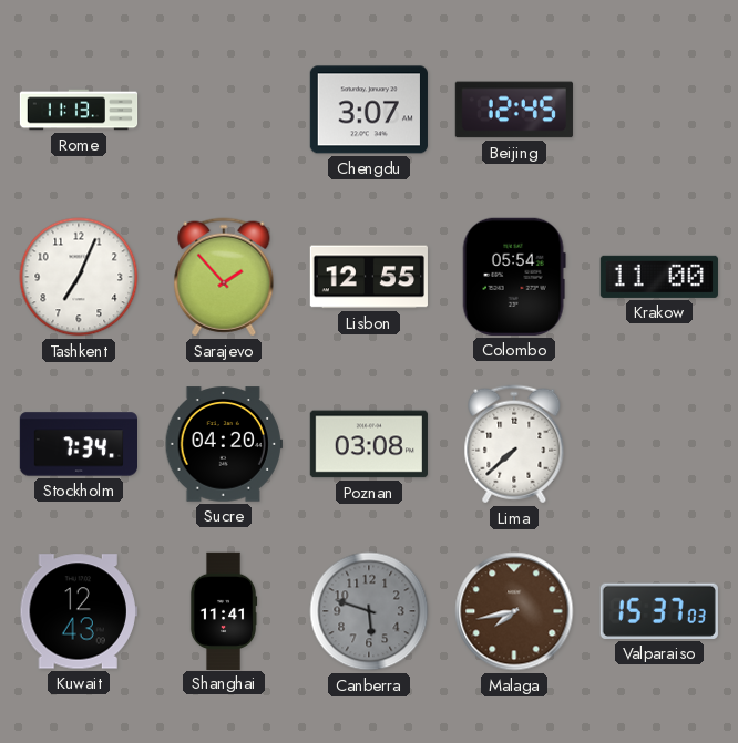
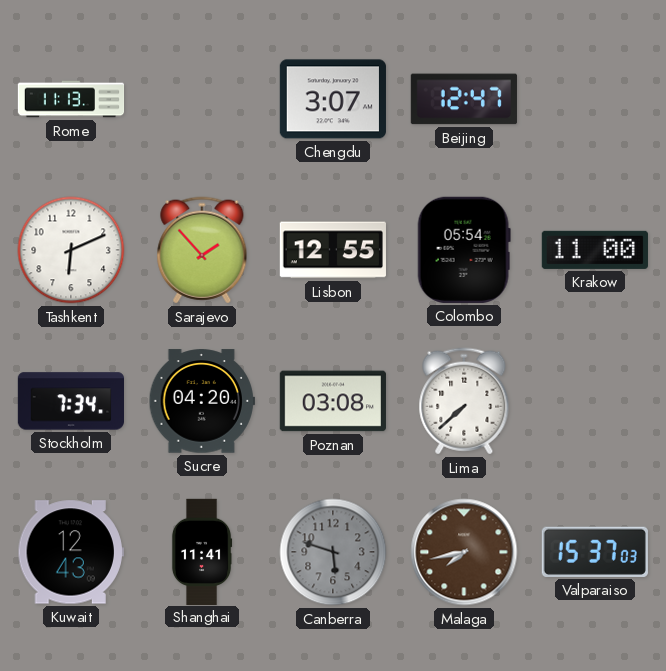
Beijing: 12:45 -> 12:47
Tashkent: 7:04 -> 6:11
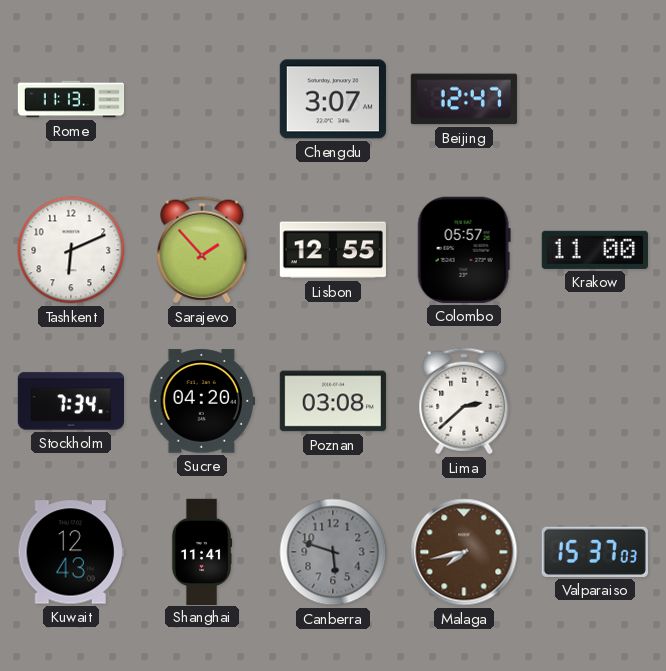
Colombo: 05:54 -> 05:57
Lima: 7:38 -> 2:38
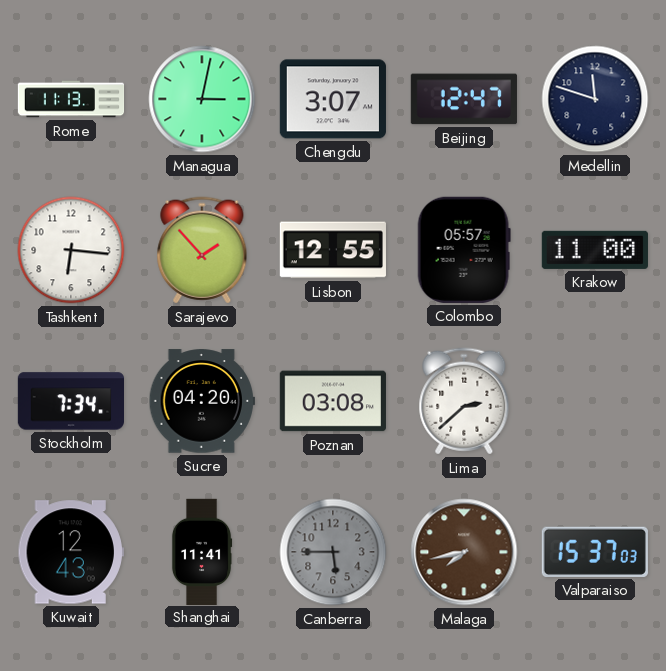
Managua: none -> 3:02
Medellin: none -> 11:48
Tashkent: 6:11 -> 6:16
Canberra: 5:48 -> 5:45
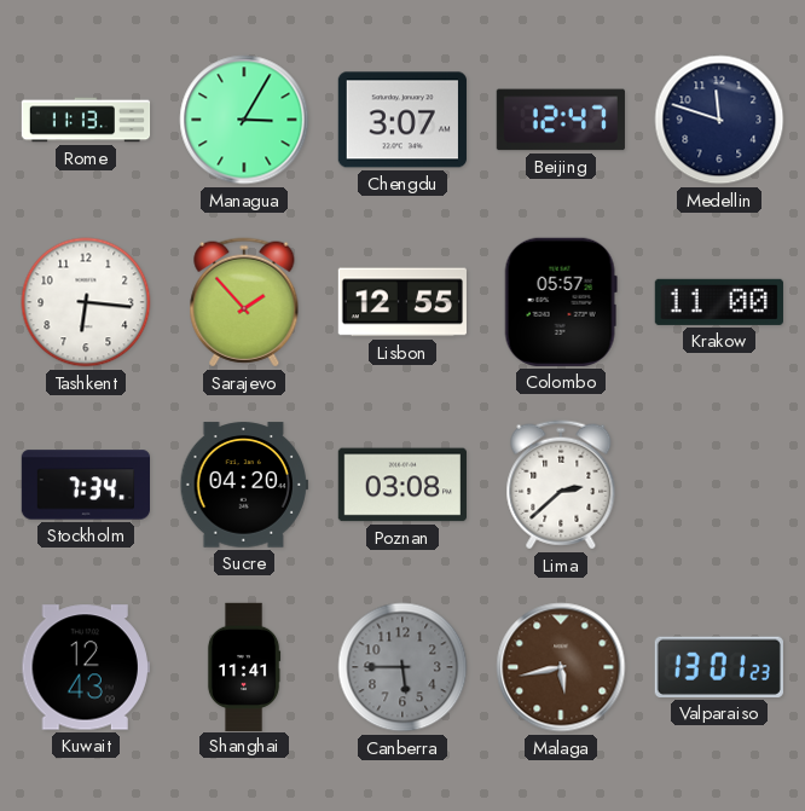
Managua: 3:02 -> 3:05
Malaga: 7:43 -> 5:43
Valparaiso: 15:37 -> 13:01
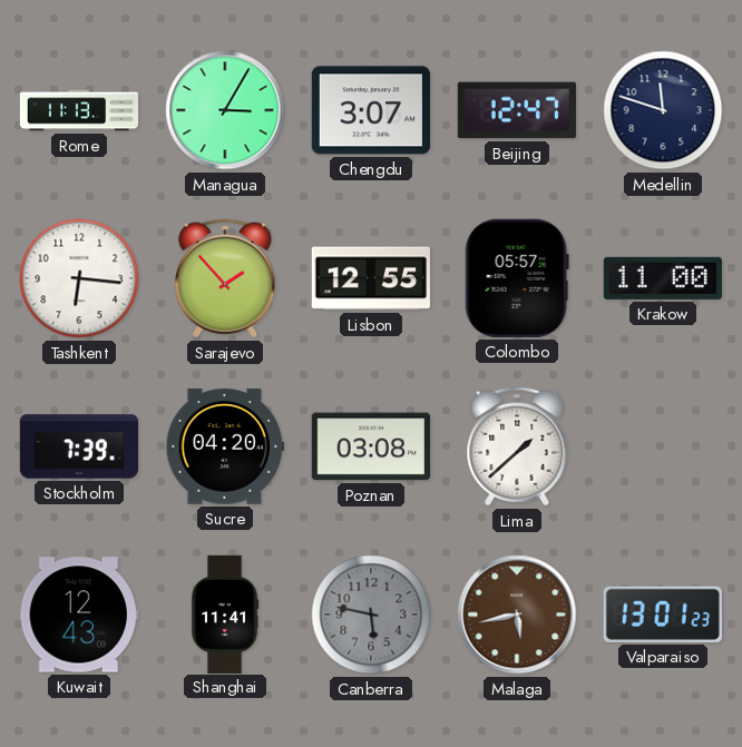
Stockholm: 7:34 -> 7:39
Lima: 2:38 -> 1:38
Canberra: 5:45 -> 5:47
